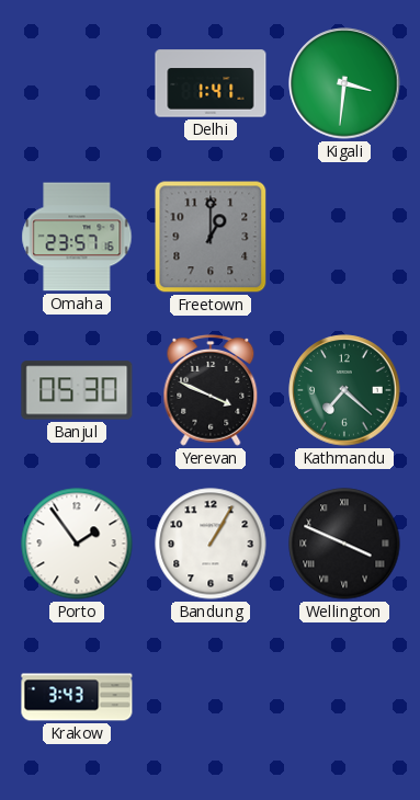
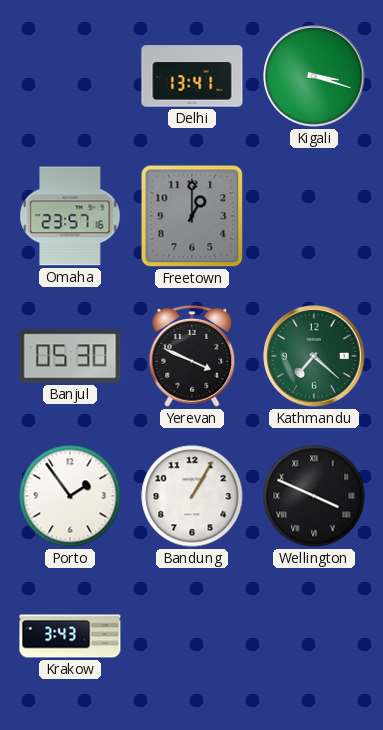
Delhi: 1:41 -> 13:41
Kigali: 3:31 -> 3:18
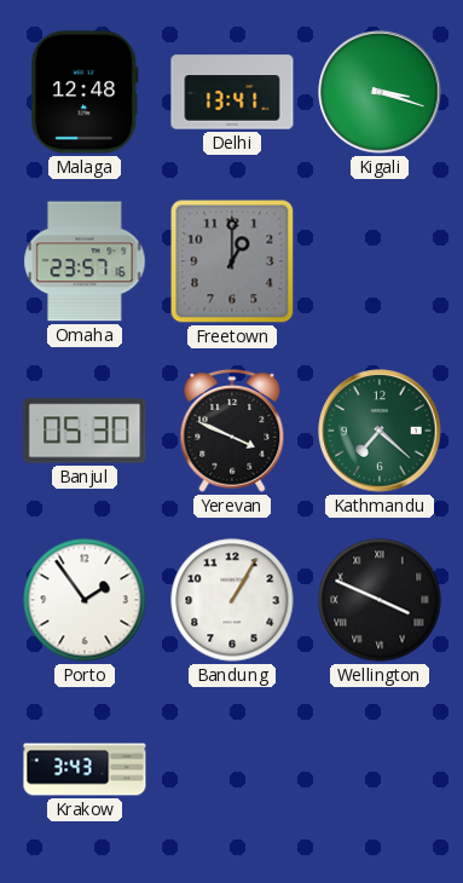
Malaga: none -> 12:48
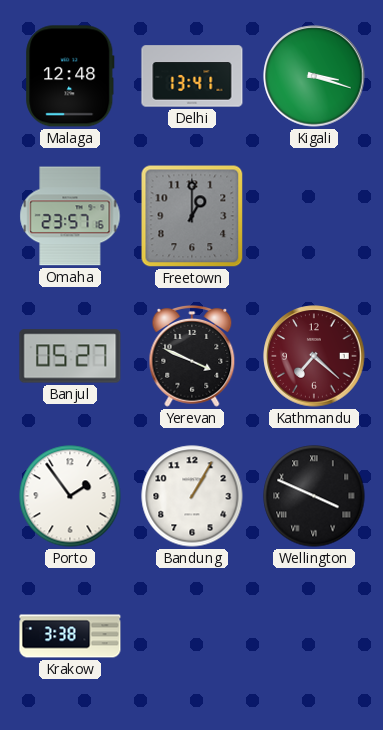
Banjul: 05:30 -> 05:27
Kathmandu dial: green -> burgundy
Krakow: 3:43 -> 3:38
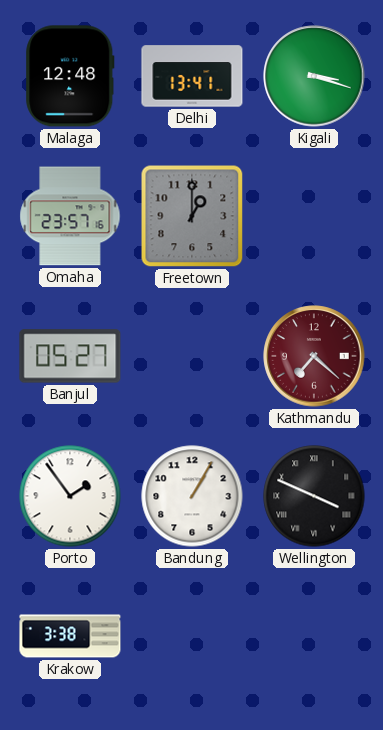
Yerevan: 3:49 -> none
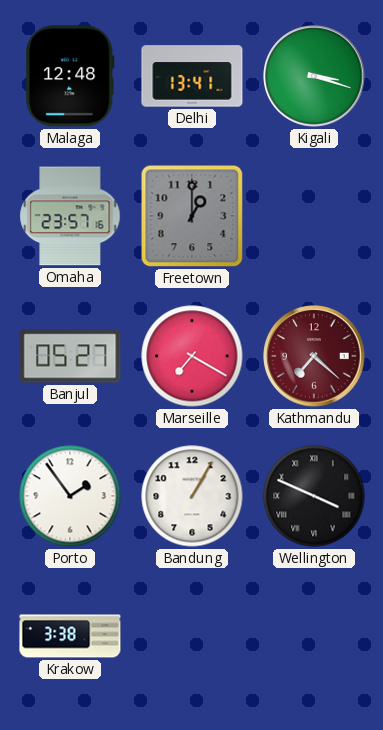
Marseille: none -> 7:20
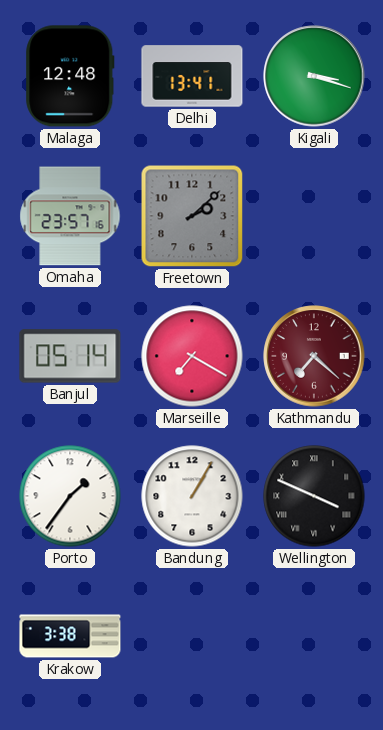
Freetown: 1:00 -> 2:08
Banjul: 05:27 -> 05:14
Porto: 1:54 -> 1:36
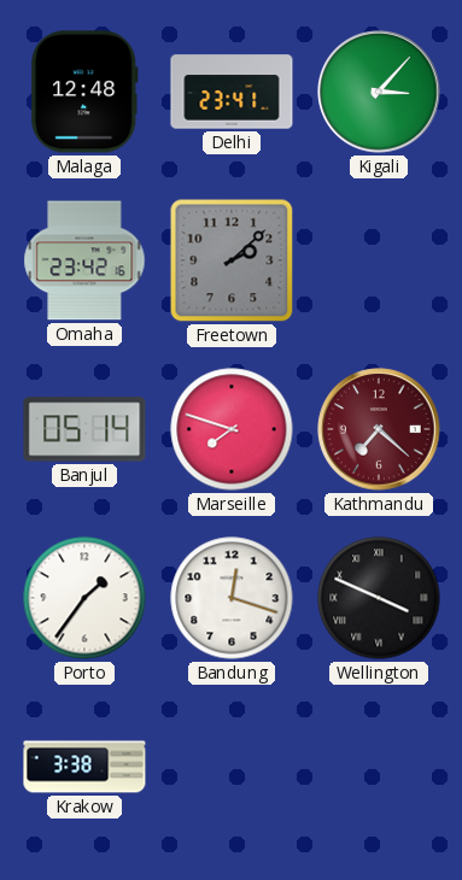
Delhi: 13:41 -> 23:41
Kigali: 3:18 -> 3:07
Omaha: 23:57 -> 23:42
Marseille: 7:20 -> 7:48
Bandung: 1:05 -> 12:18
